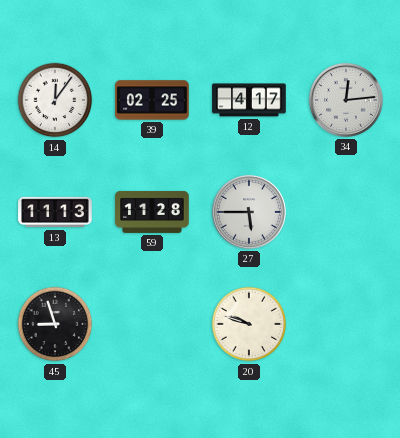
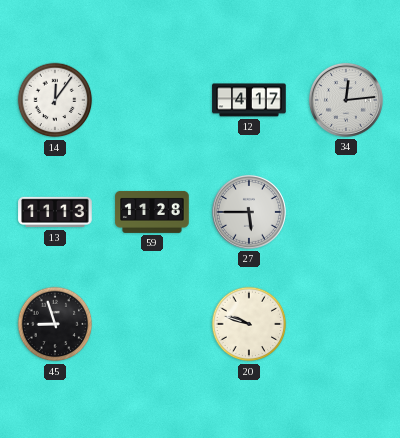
39: 02:25 -> none
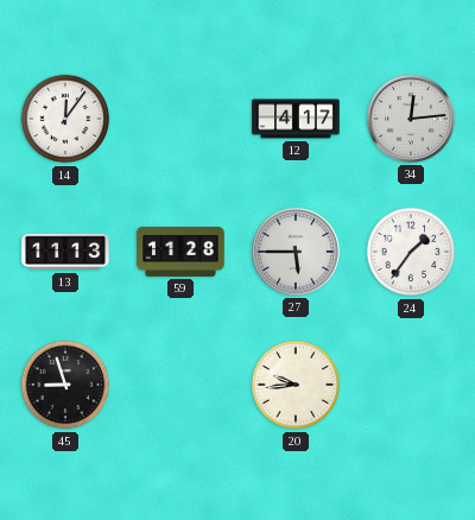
24: none -> 1:36
20: 9:48 -> 9:44
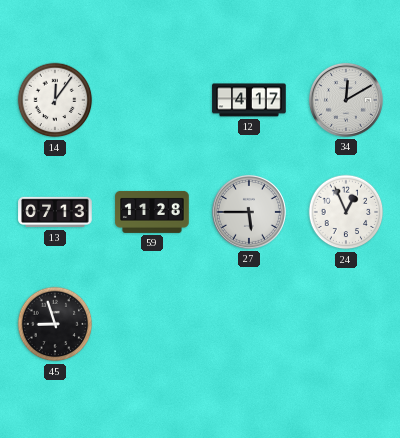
34: 12:14 -> 12:10
13: 11:13 -> 07:13
24: 1:36 -> 12:56
20: 9:44 -> none
